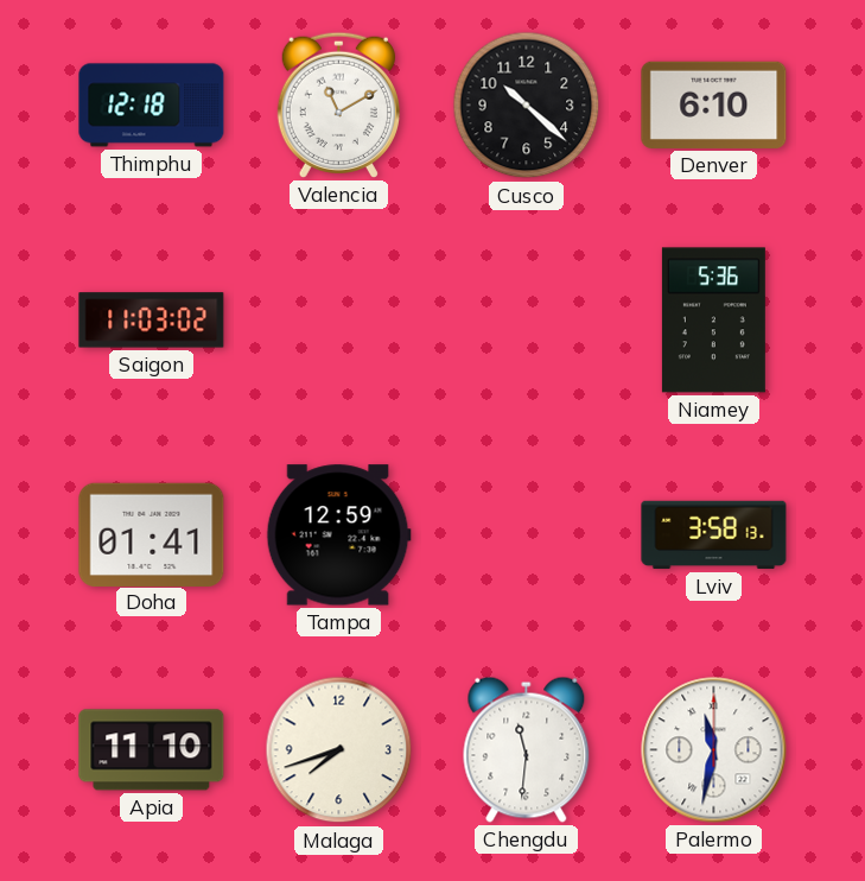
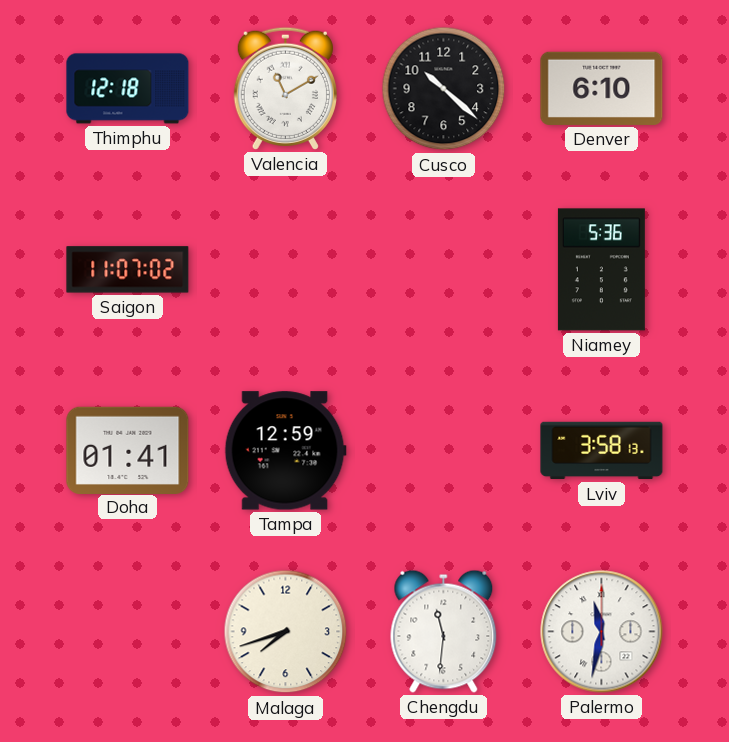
Saigon: 11:03 -> 11:07
Apia: 11:10 -> none
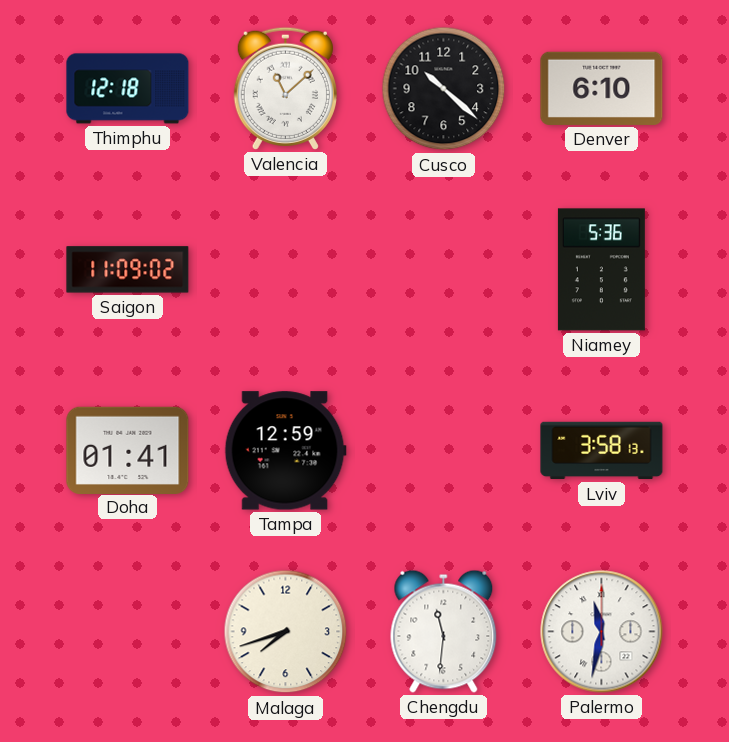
Valencia: 11:10 -> 11:08
Saigon: 11:07 -> 11:09
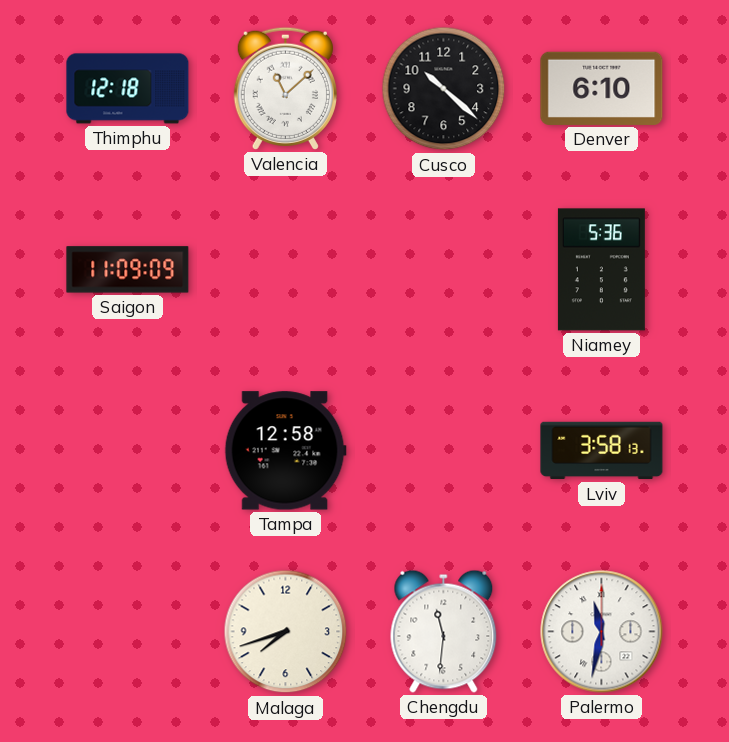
Saigon: 11:09:02 -> 11:09:09
Doha: 01:41 -> none
Tampa: 12:59 -> 12:58
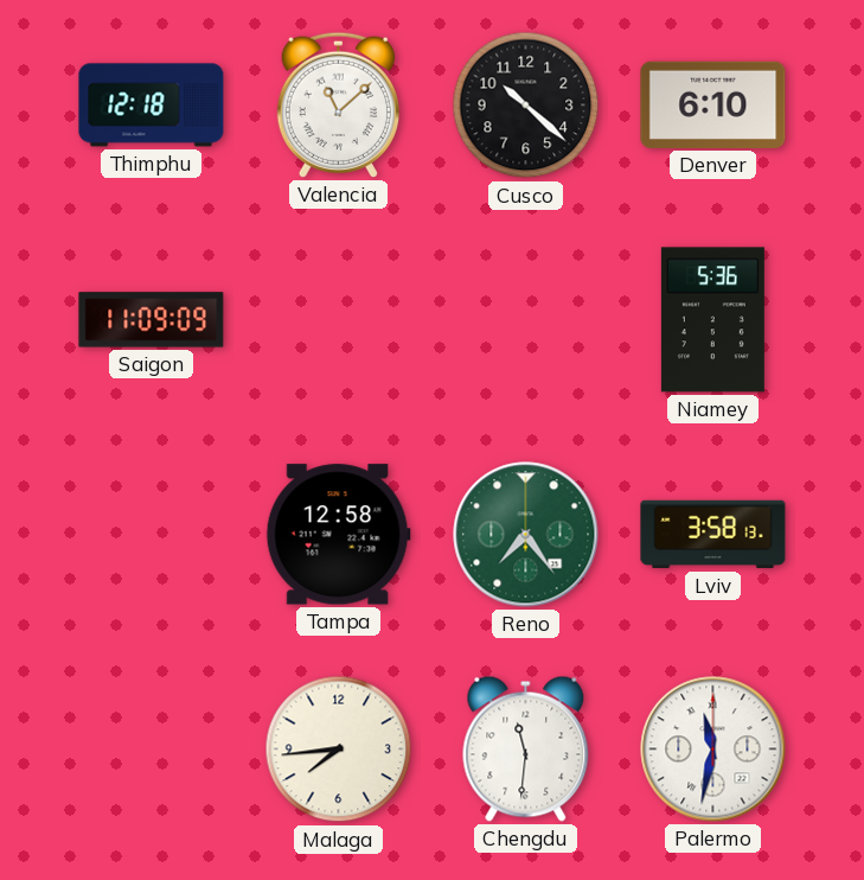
Reno: none -> 7:24
Malaga: 7:42 -> 7:44
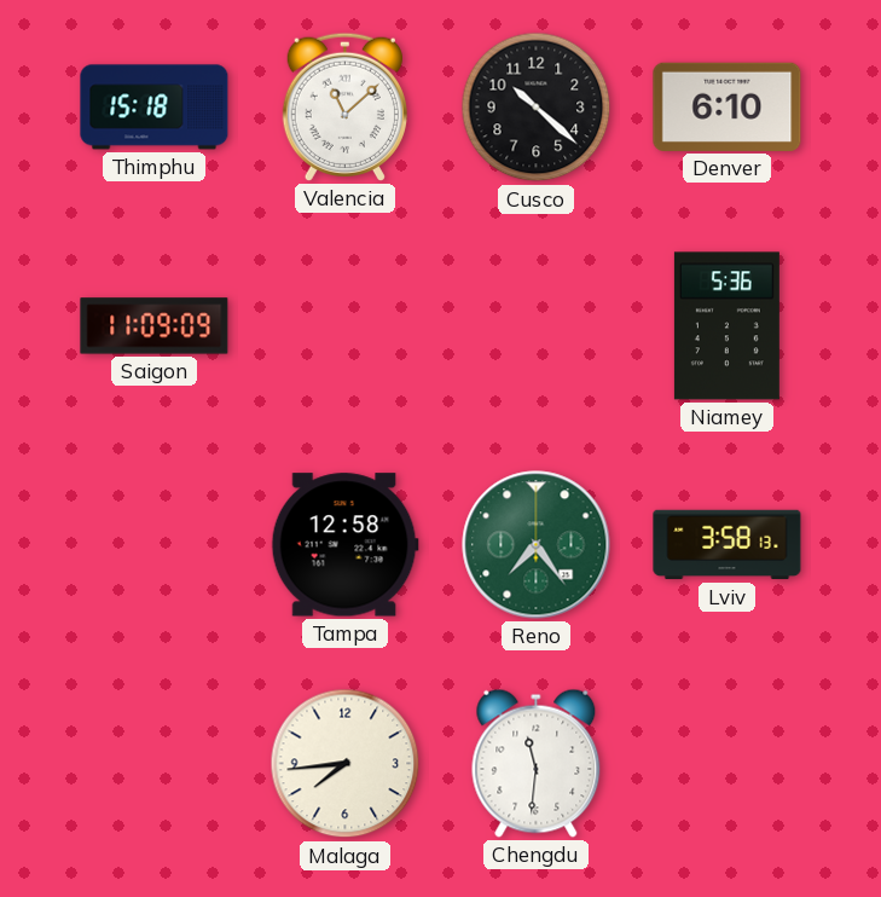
Thimphu: 12:18 -> 15:18
Palermo: 11:32 -> none
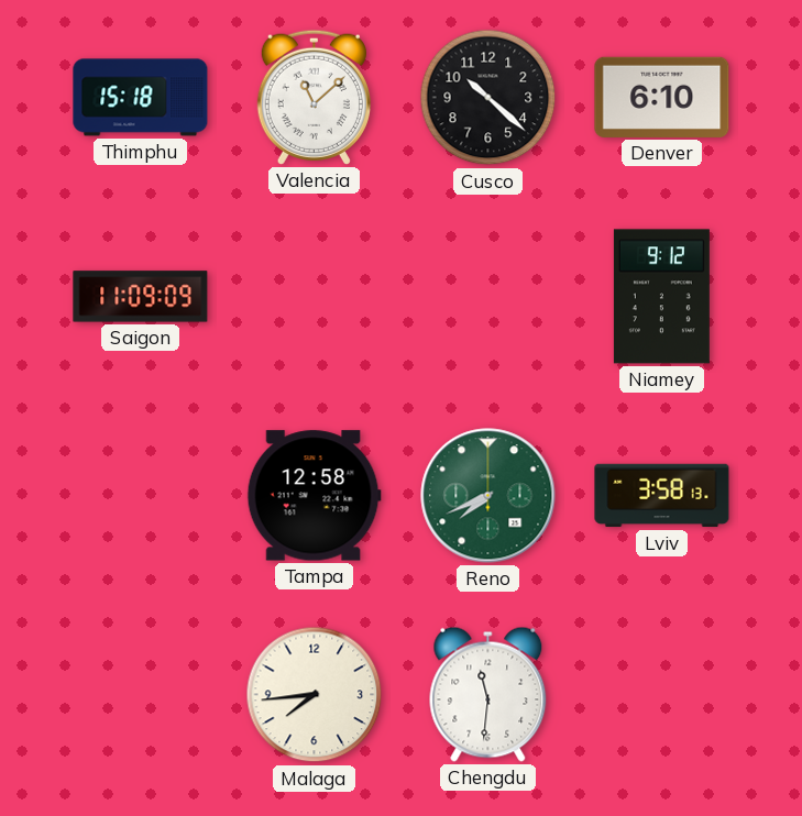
Niamey: 5:36 -> 9:12
Reno: 7:24 -> 7:41
